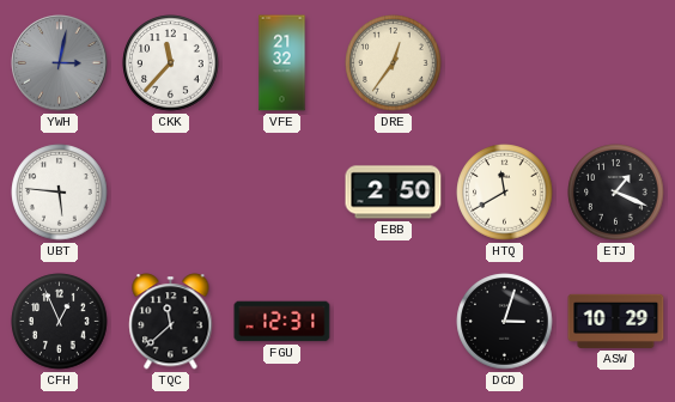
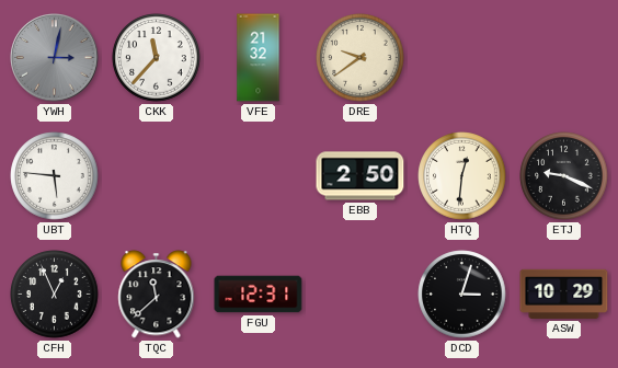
DRE: 12:36 -> 9:39
HTQ: 11:40 -> 12:31
ETJ: 1:19 -> 9:19
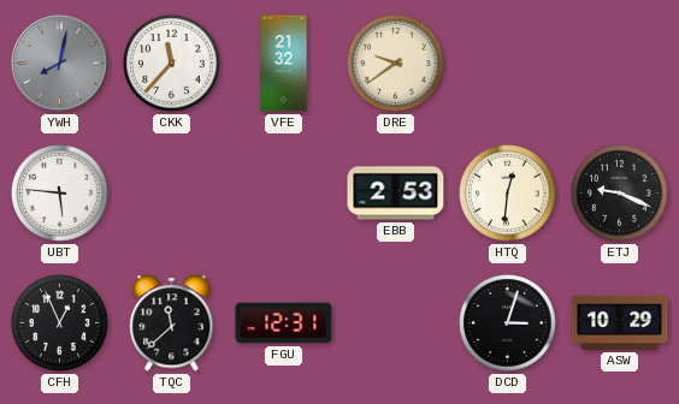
YWH: 3:02 -> 8:02
EBB: 2:50 -> 2:53
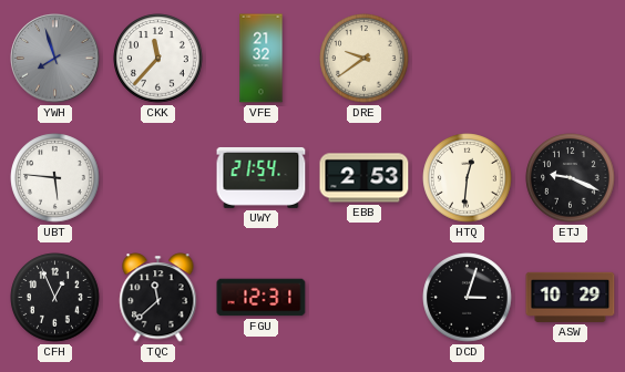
YWH: 8:02 -> 7:57
UWY: none -> 21:54
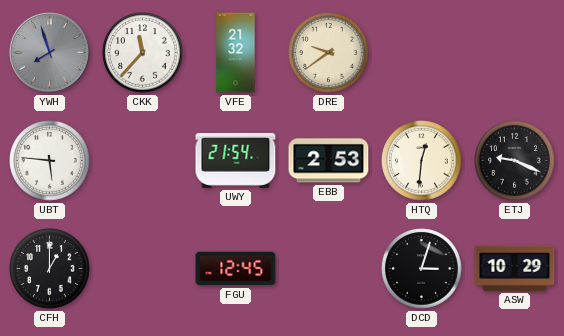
CFH: 12:56 -> 1:00
TQC: 11:38 -> none
FGU: 12:31 -> 12:45
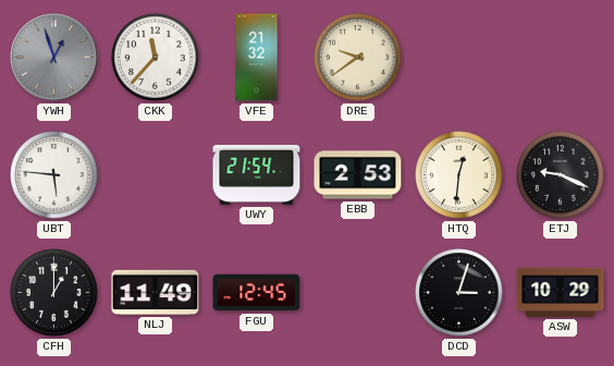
YWH: 7:57 -> 12:57
NLJ: none -> 11:49
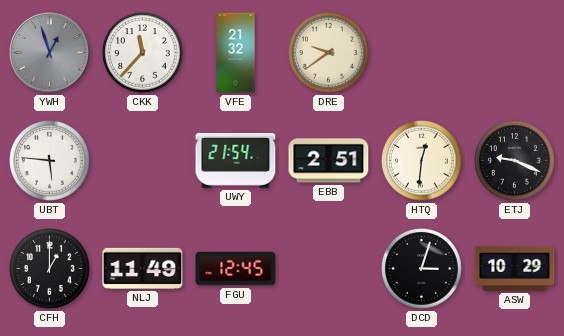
EBB: 2:53 -> 2:51
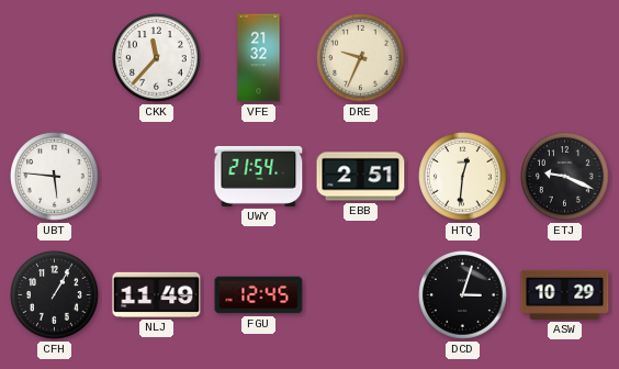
YWH: 12:57 -> none
DRE: 9:39 -> 9:34
CFH: 1:00 -> 1:05
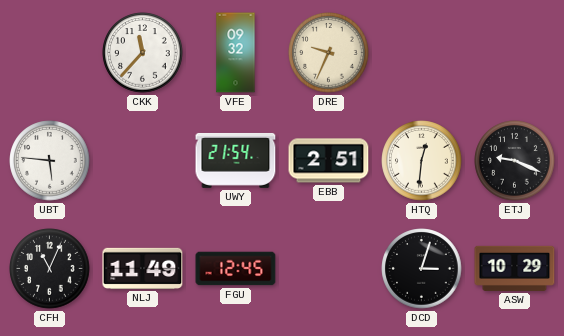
VFE: 21:32 -> 09:32
CFH: 1:05 -> 11:04
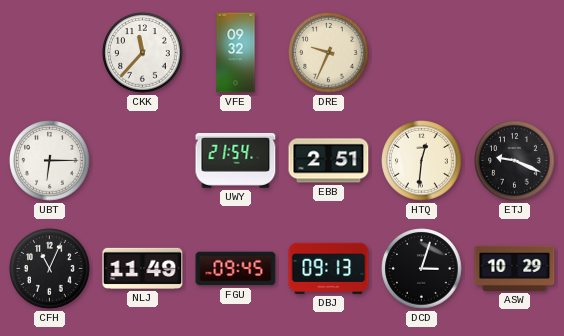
UBT: 5:46 -> 6:15
FGU: 12:45 -> 09:45
DBJ: none -> 09:13
